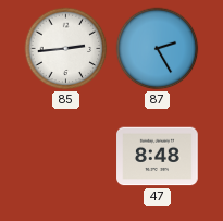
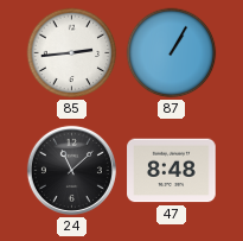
87: 2:25 -> 1:05
24: none -> 11:08
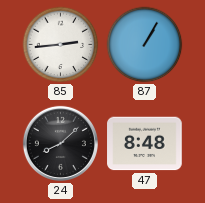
24: 11:08 -> 8:08
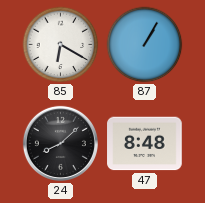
85: 2:44 -> 6:20
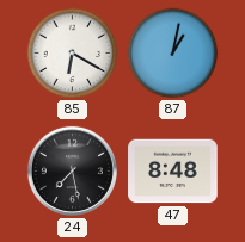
87: 1:05 -> 1:02
24: 8:08 -> 7:28
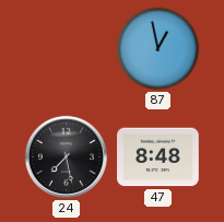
85: 6:20 -> none
87: 1:02 -> 12:58
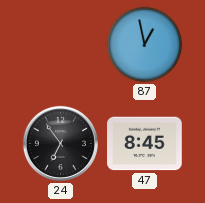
24: 7:28 -> 6:54
47: 8:48 -> 8:45
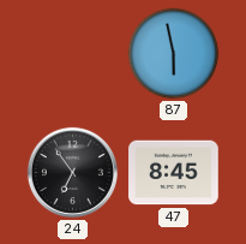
87: 12:58 -> 5:58
